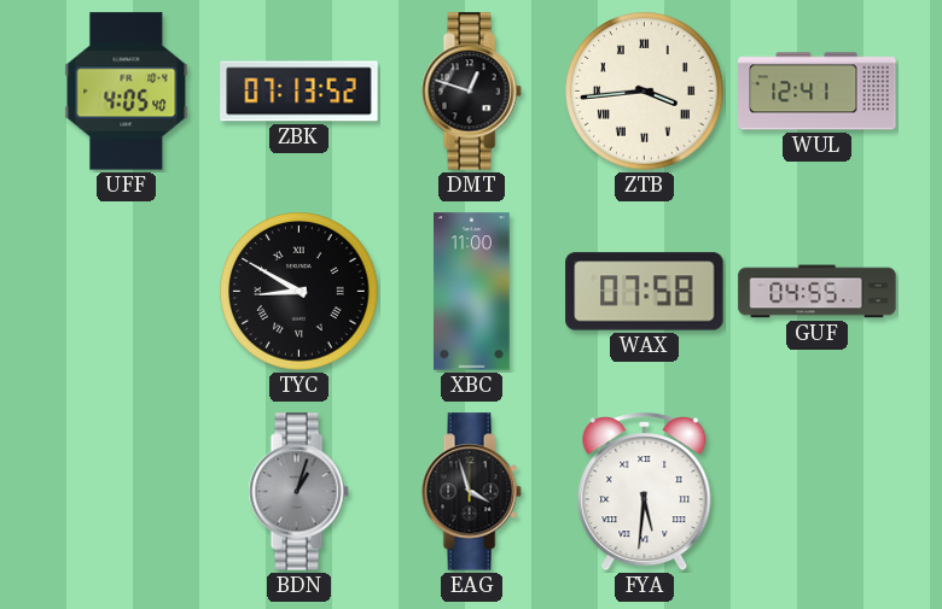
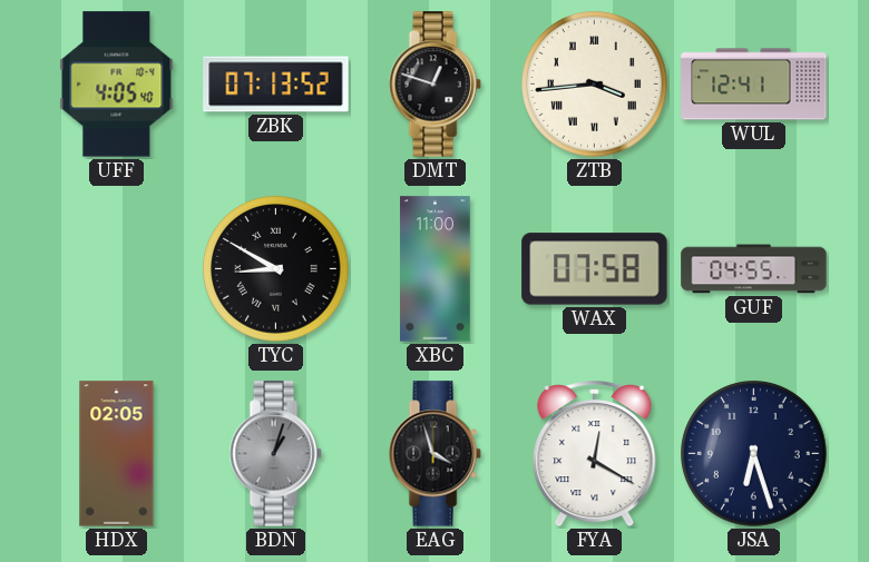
HDX: none -> 02:05
FYA: 5:31 -> 12:20
JSA: none -> 6:27
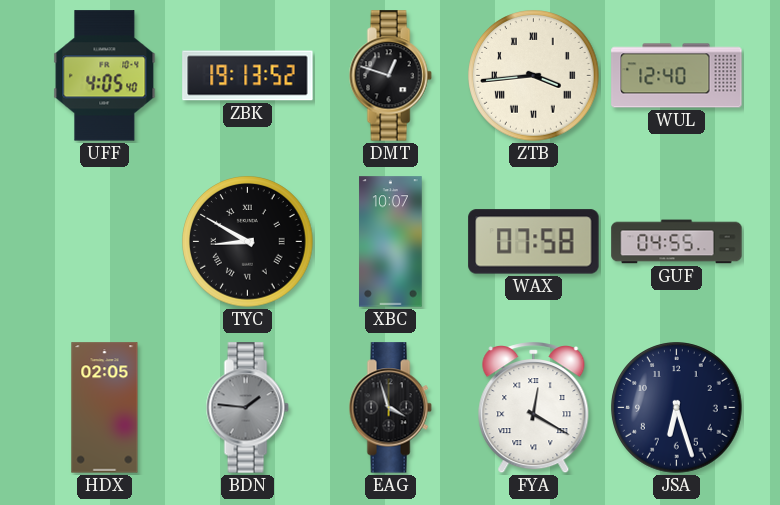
ZBK: 07:13 -> 19:13
WUL: 12:41 -> 12:40
XBC: 11:00 -> 10:07
BDN: 1:03 -> 1:46
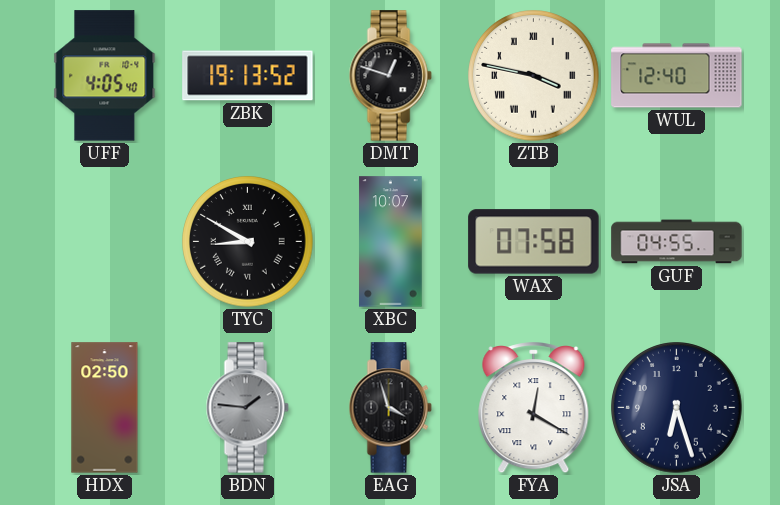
ZTB: 3:44 -> 3:47
HDX: 02:05 -> 02:50
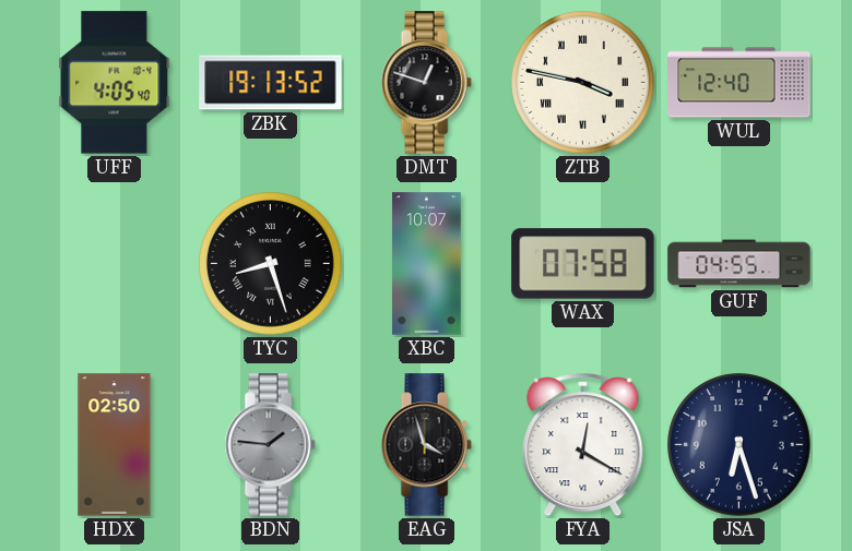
TYC: 8:50 -> 8:27
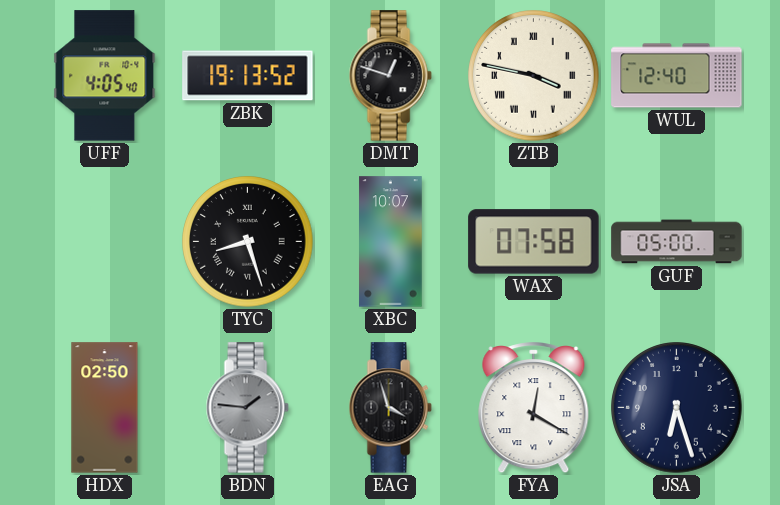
GUF: 04:55 -> 05:00
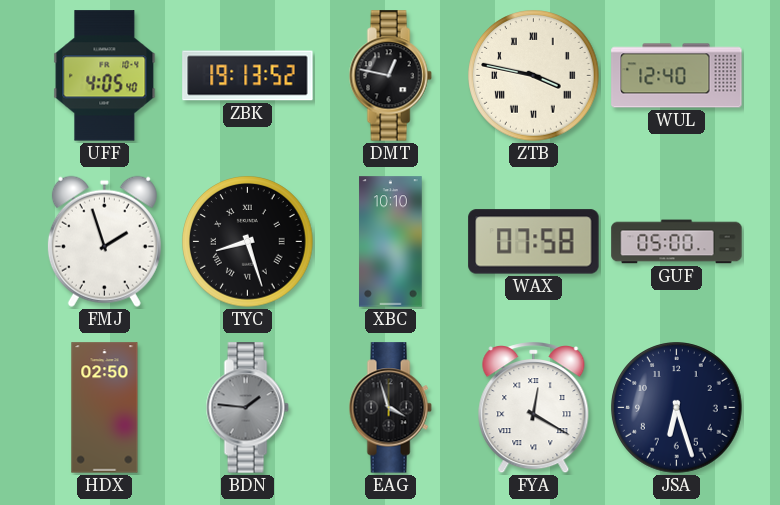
DMT: 12:48 -> 12:47
FMJ: none -> 1:57
XBC: 10:07 -> 10:10
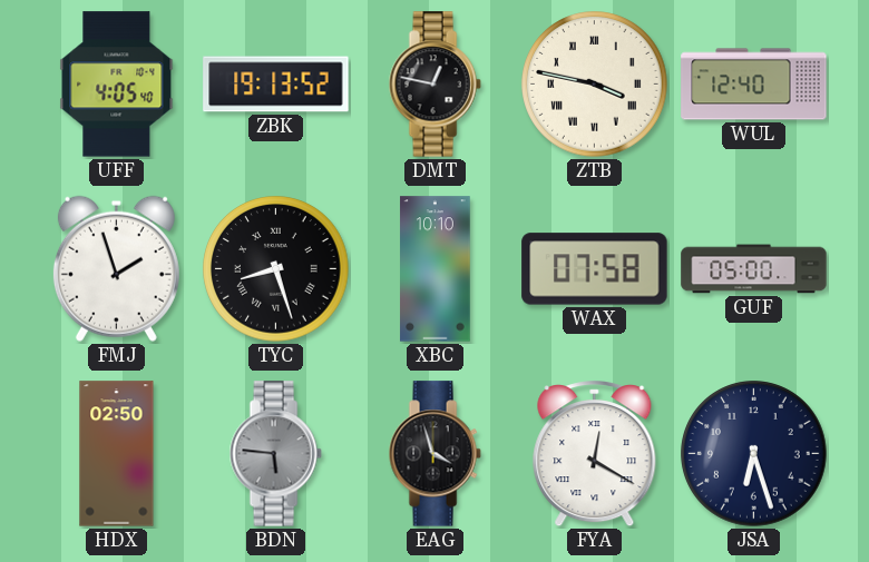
BDN: 1:46 -> 5:46
